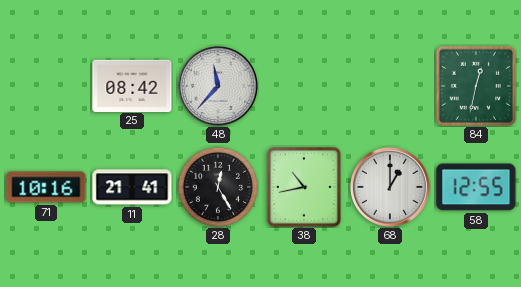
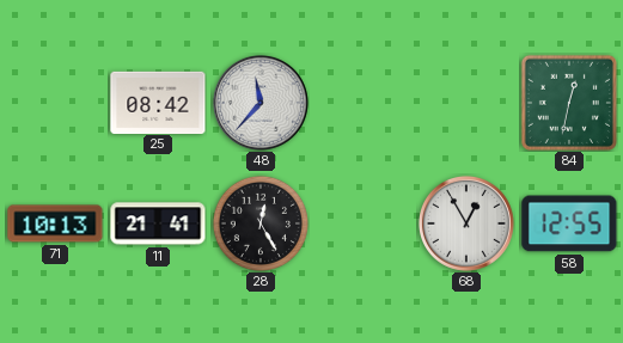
71: 10:16 -> 10:13
38: 10:43 -> none
68: 1:00 -> 12:55
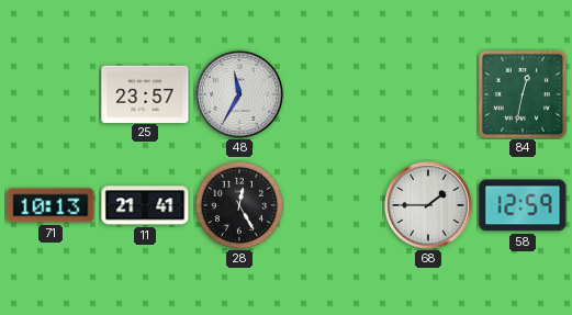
25: 08:42 -> 23:57
48: 11:37 -> 11:35
68: 12:55 -> 1:45
58: 12:55 -> 12:59
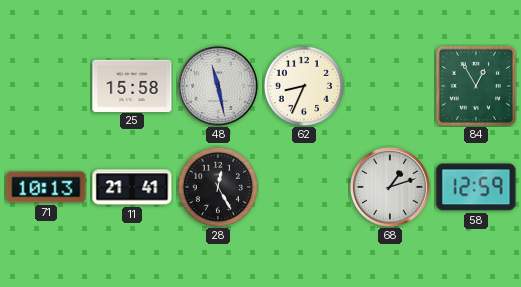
25: 23:57 -> 15:58
48: 11:35 -> 11:28
62: none -> 8:34
84: 12:32 -> 12:55
68: 1:45 -> 1:12
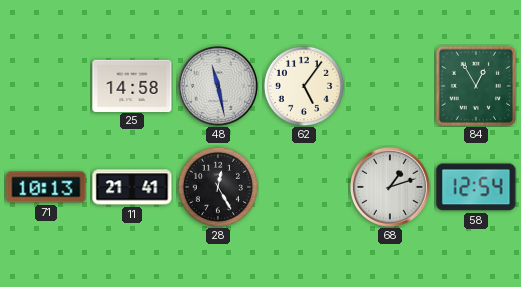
25: 15:58 -> 14:58
62: 8:34 -> 5:06
58: 12:59 -> 12:54
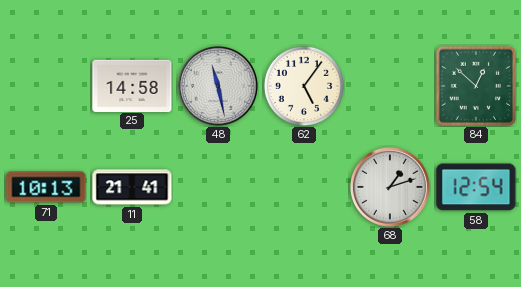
84: 12:55 -> 12:52
28: 12:25 -> none
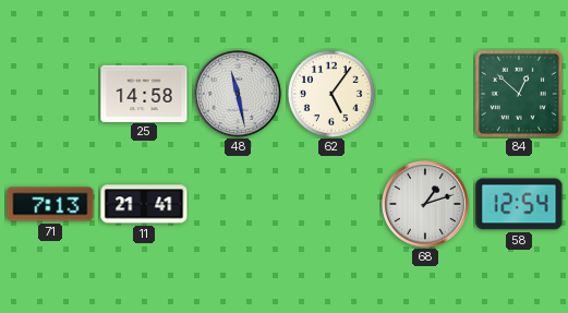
71: 10:13 -> 7:13
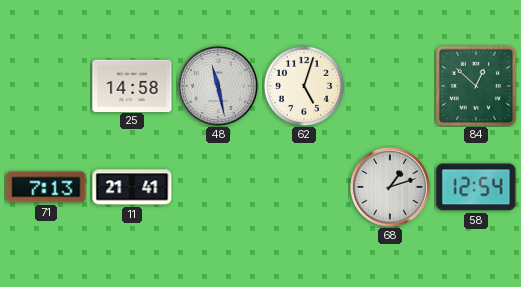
62: 5:06 -> 5:03
